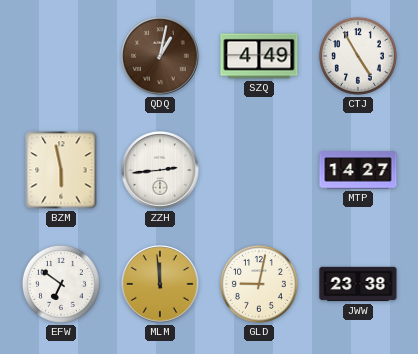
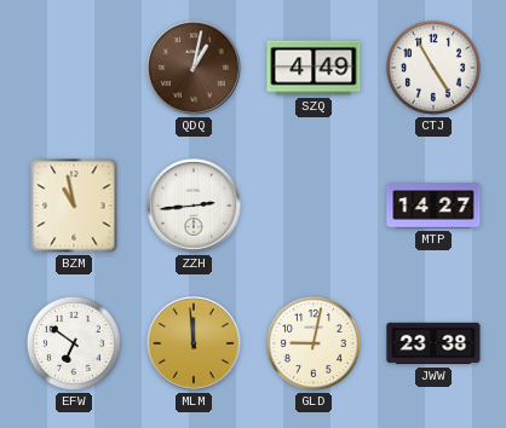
BZM: 5:58 -> 10:58
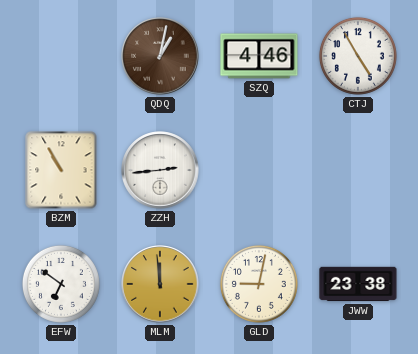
SZQ: 4:49 -> 4:46
BZM: 10:58 -> 10:55
MTP: 14:27 -> none
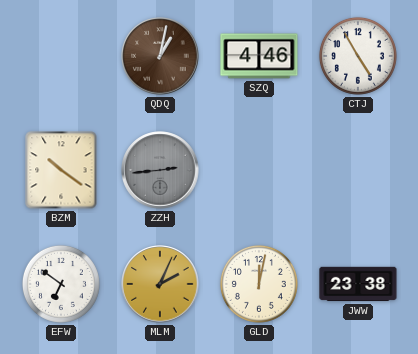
BZM: 10:55 -> 10:21
ZZH dial: white -> grey
MLM: 11:59 -> 2:04
GLD: 9:02 -> 12:02
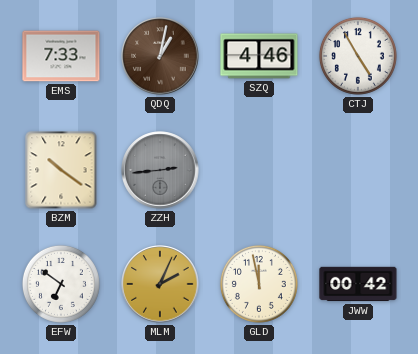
EMS: none -> 7:33
GLD: 12:02 -> 11:58
JWW: 23:38 -> 00:42
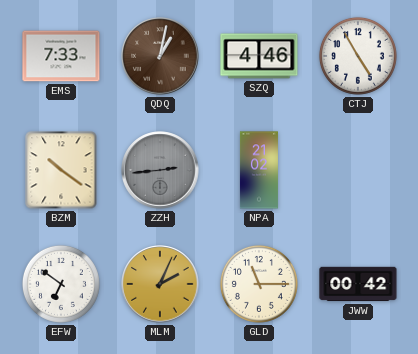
NPA: none -> 21:02
GLD: 11:58 -> 11:15
